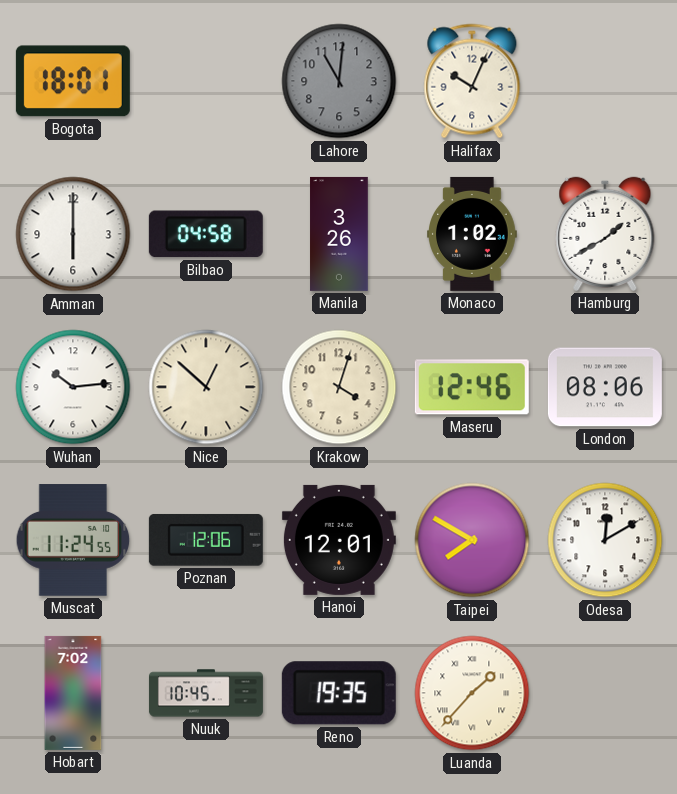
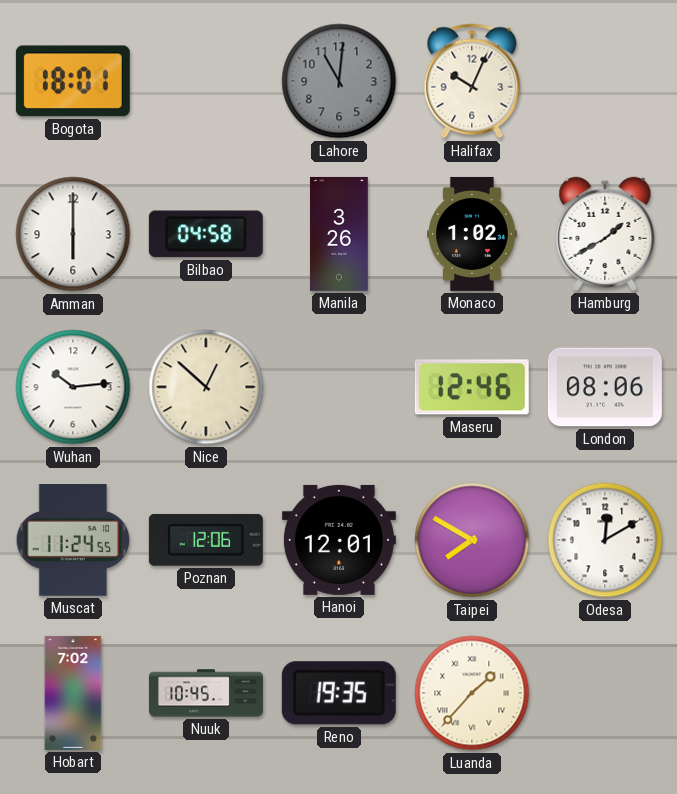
Krakow: 4:03 -> none
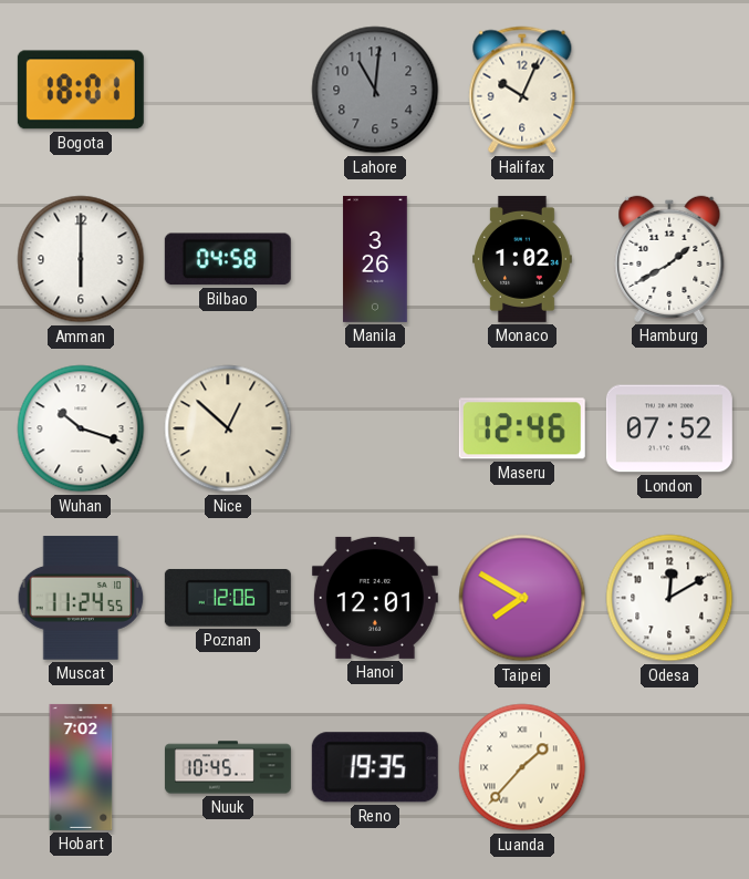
Wuhan: 10:14 -> 10:18
London: 08:06 -> 07:52
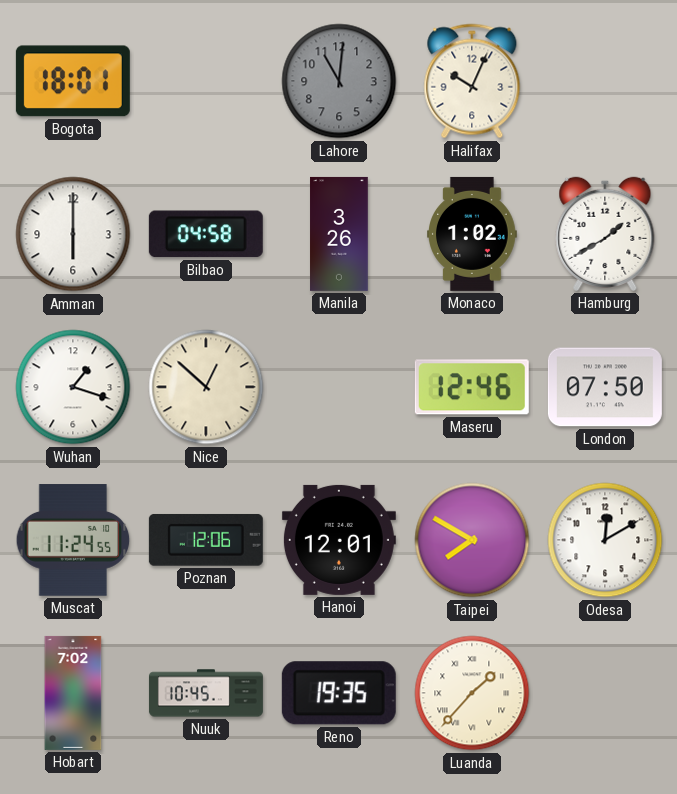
Wuhan: 10:18 -> 1:18
London: 07:52 -> 07:50
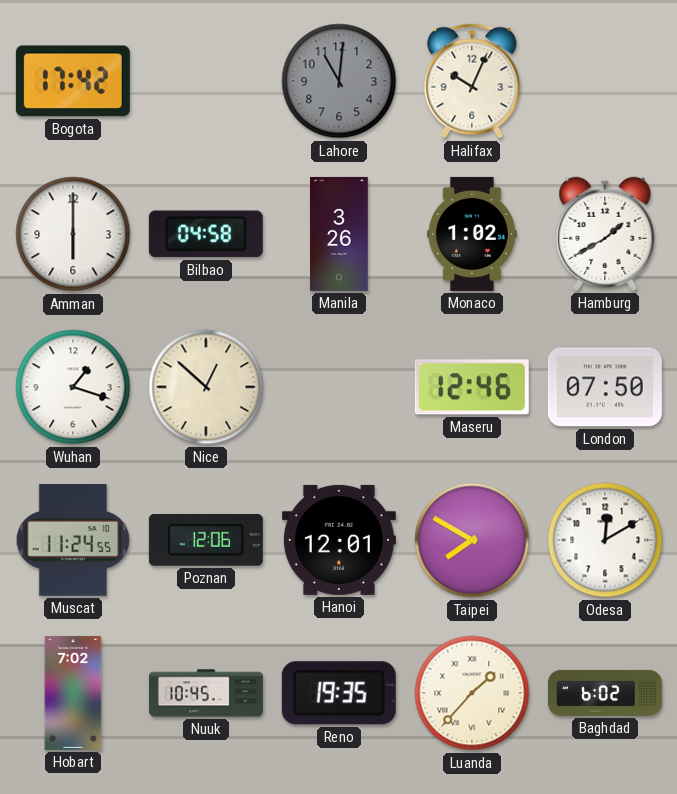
Bogota: 18:01 -> 17:42
Baghdad: none -> 6:02
